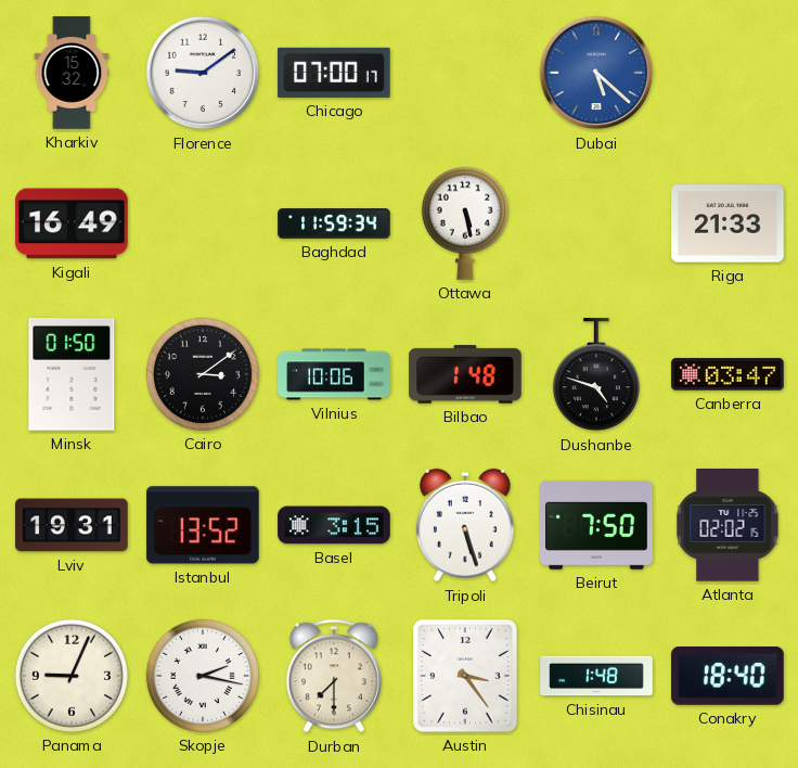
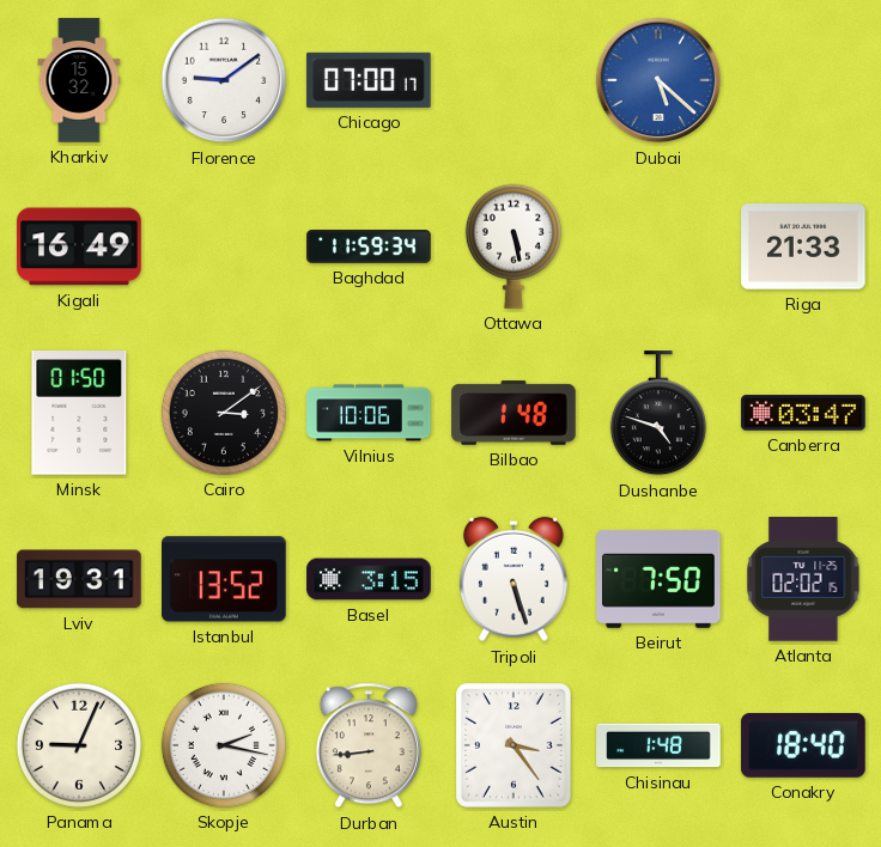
Durban: 7:30 -> 8:44
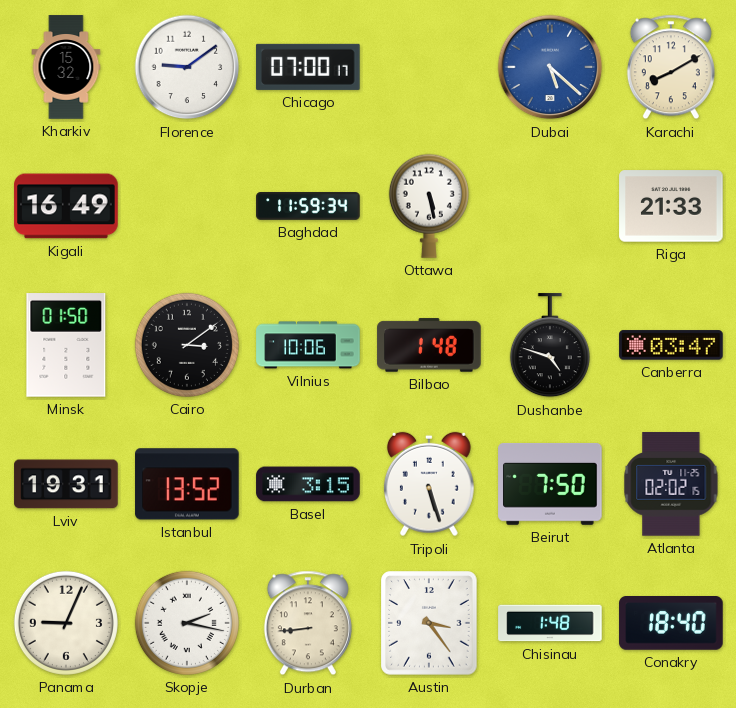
Karachi: none -> 8:10
